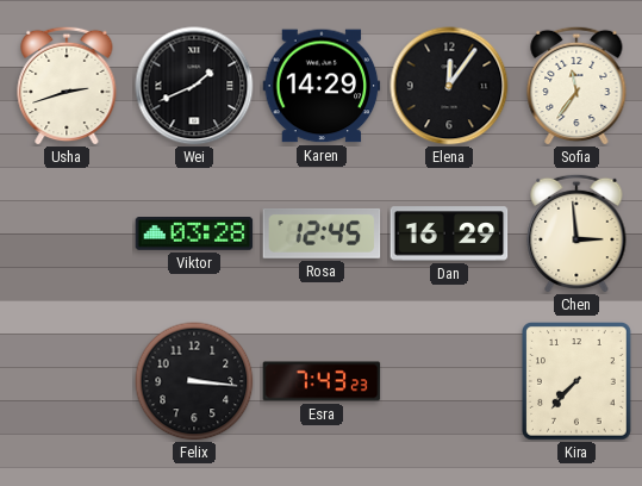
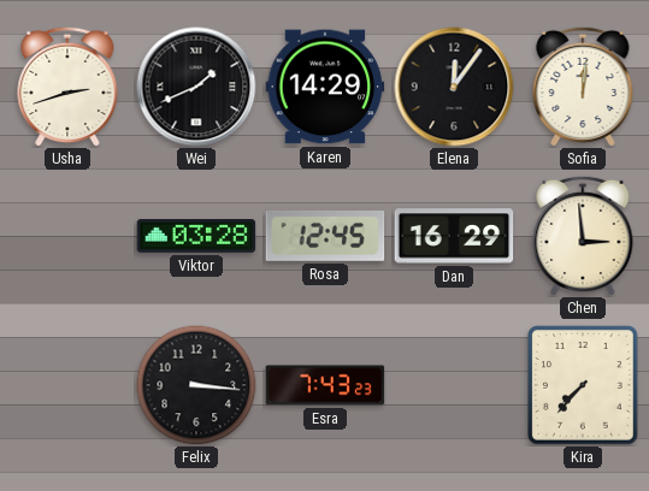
Sofia: 11:36 -> 12:01
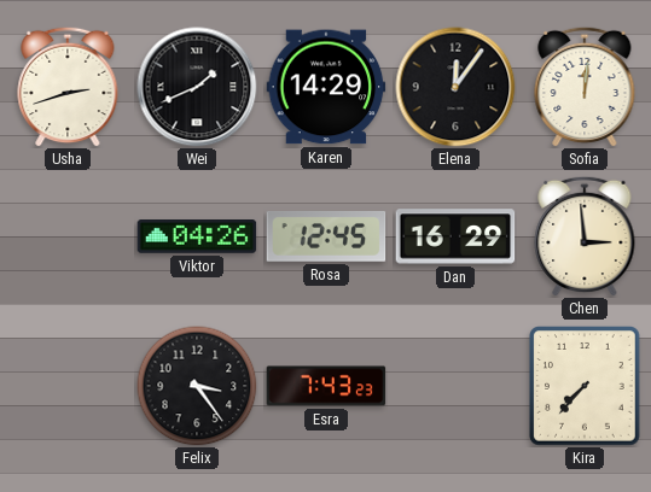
Viktor: 03:28 -> 04:26
Felix: 3:16 -> 3:24
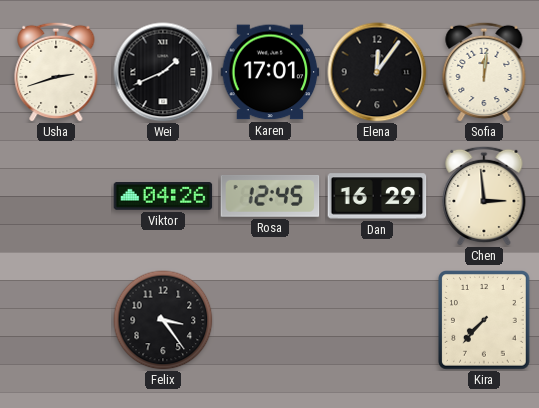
Karen: 14:29 -> 17:01
Esra: 7:43 -> none
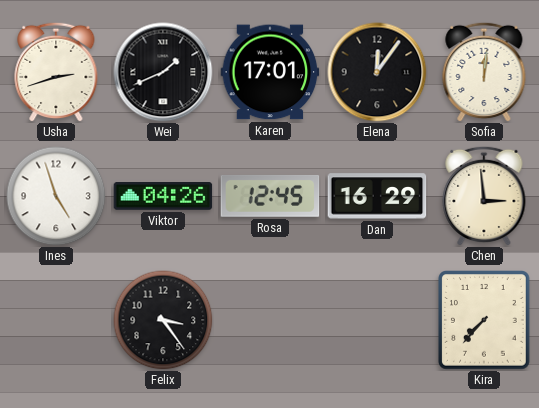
Ines: none -> 4:57
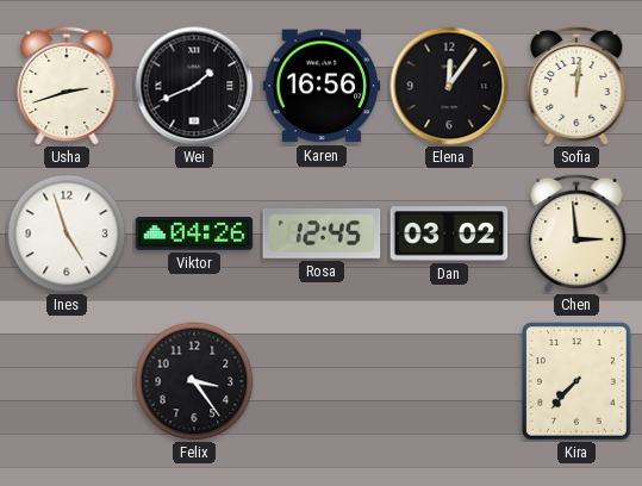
Karen: 17:01 -> 16:56
Dan: 16:29 -> 03:02
